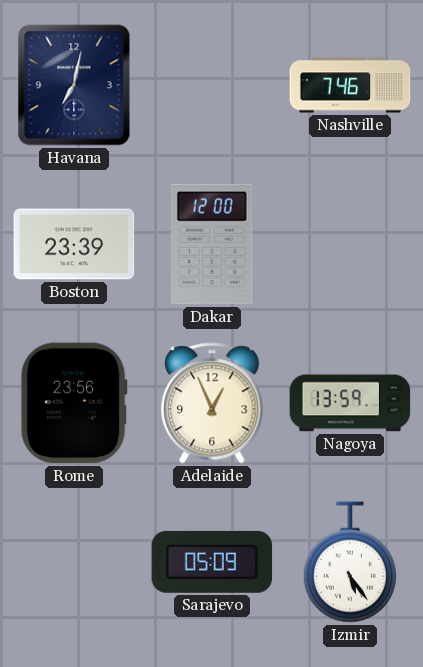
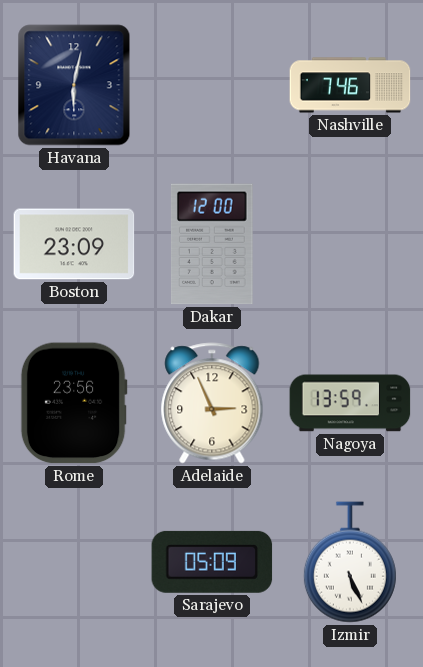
Havana: 7:02 -> 6:02
Boston: 23:39 -> 23:09
Adelaide: 12:56 -> 2:56
Izmir: 5:24 -> 5:26
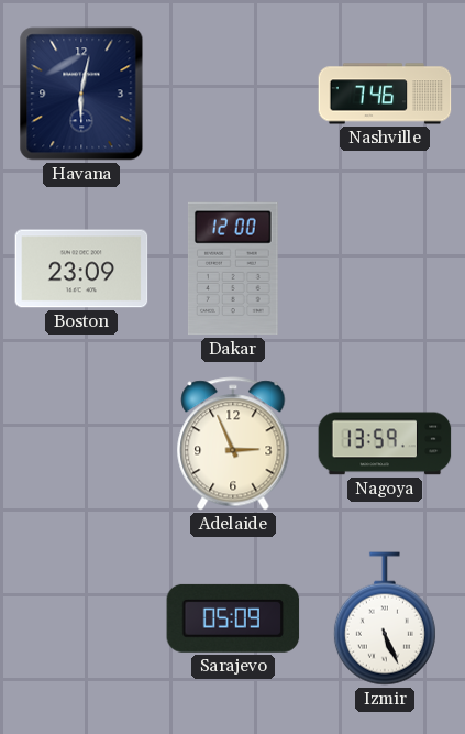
Rome: 23:56 -> none
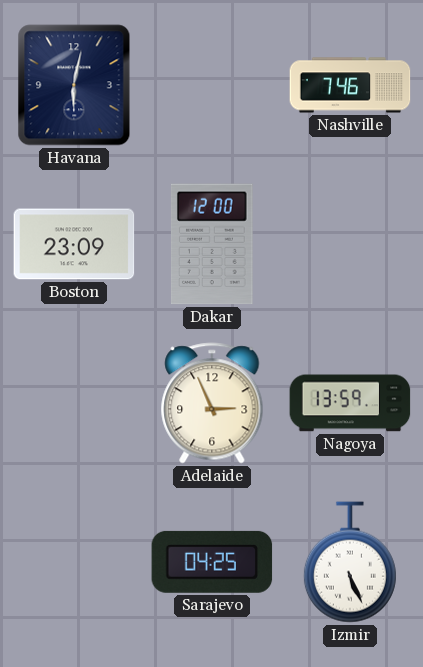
Sarajevo: 05:09 -> 04:25
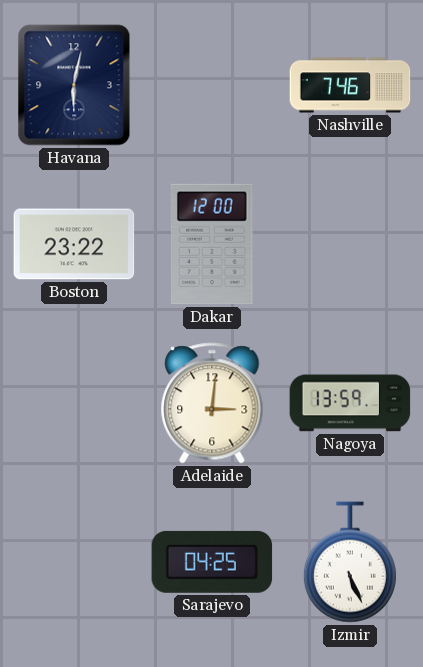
Boston: 23:09 -> 23:22
Adelaide: 2:56 -> 3:01
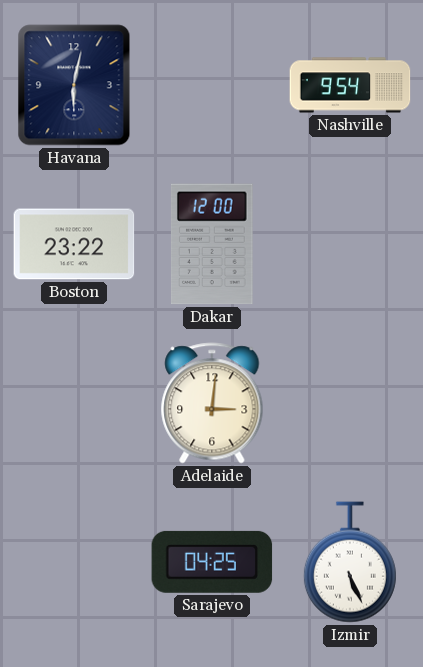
Nashville: 7:46 -> 9:54
Nagoya: 13:59 -> none
